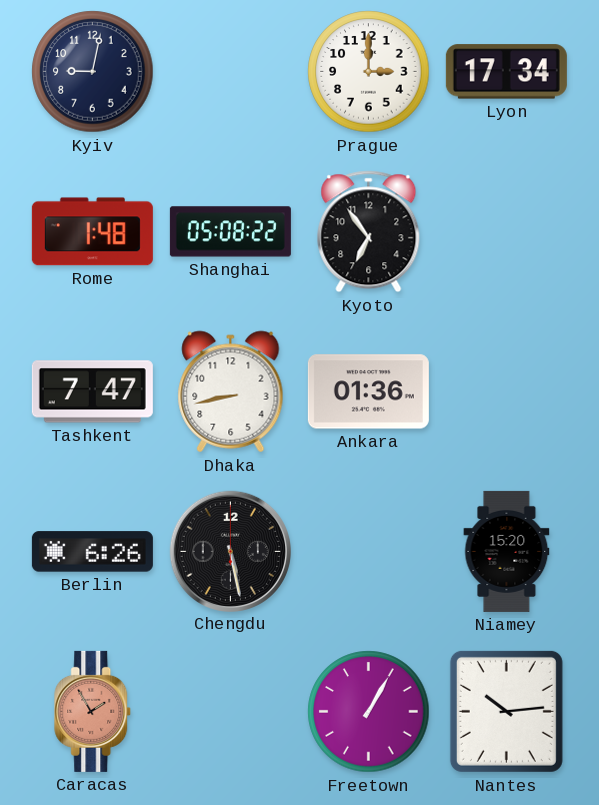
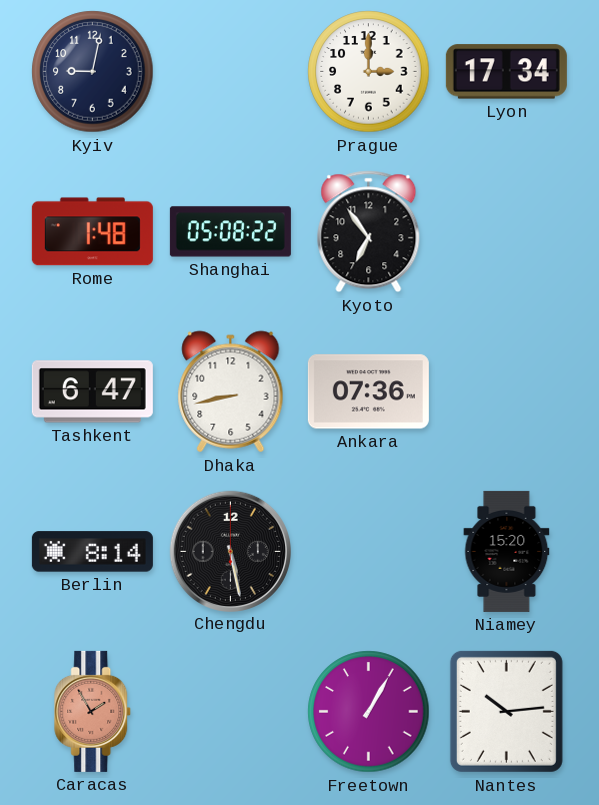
Tashkent: 7:47 -> 6:47
Ankara: 01:36 -> 07:36
Berlin: 6:26 -> 8:14
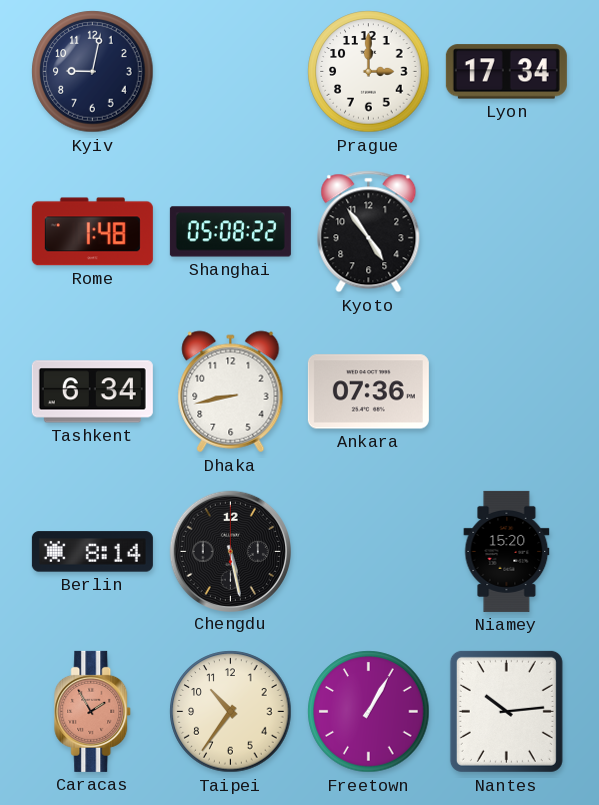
Kyoto: 6:54 -> 4:54
Tashkent: 6:47 -> 6:34
Taipei: none -> 10:36
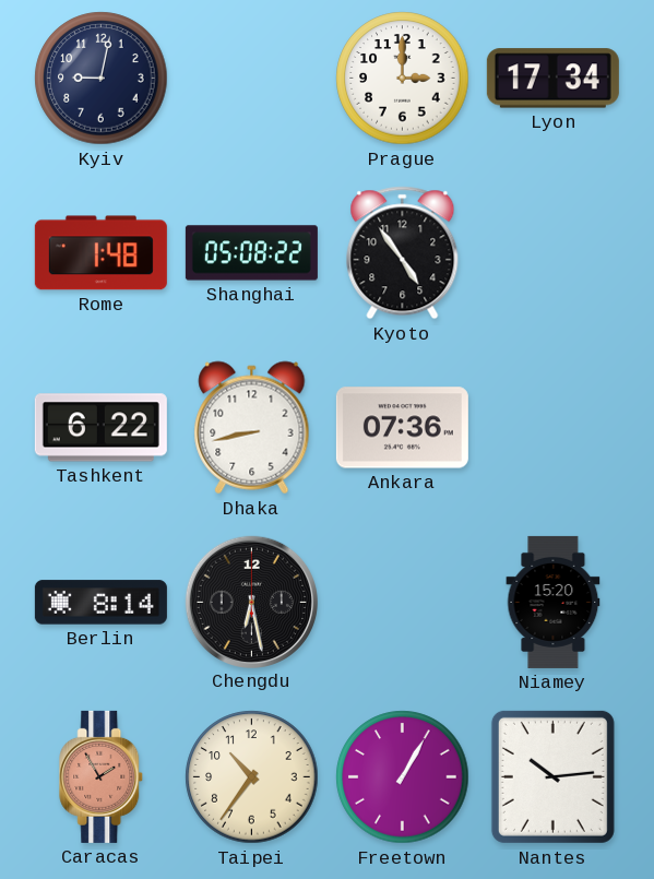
Tashkent: 6:34 -> 6:22
Chengdu: 5:28 -> 6:28
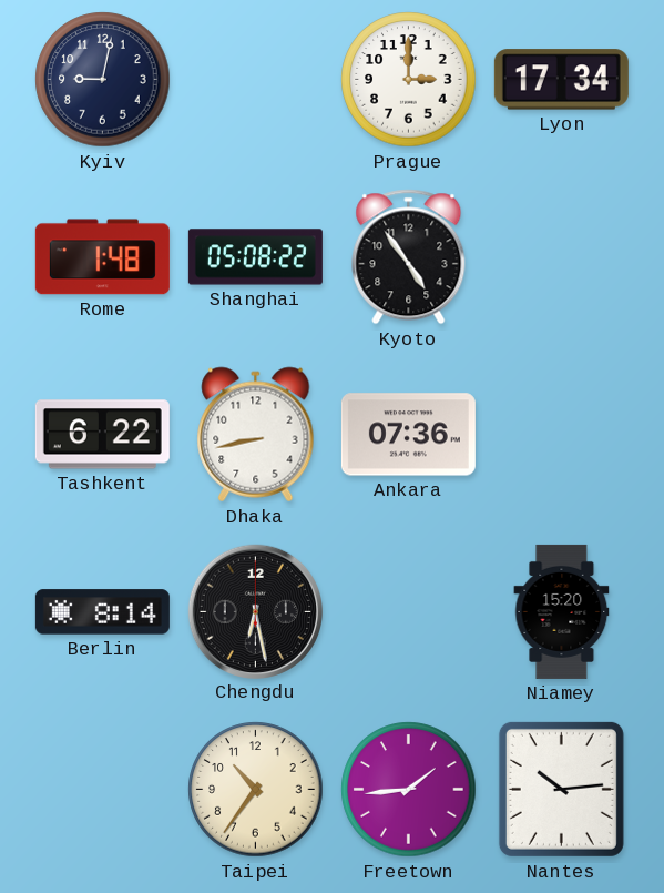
Caracas: 1:55 -> none
Freetown: 1:05 -> 1:44
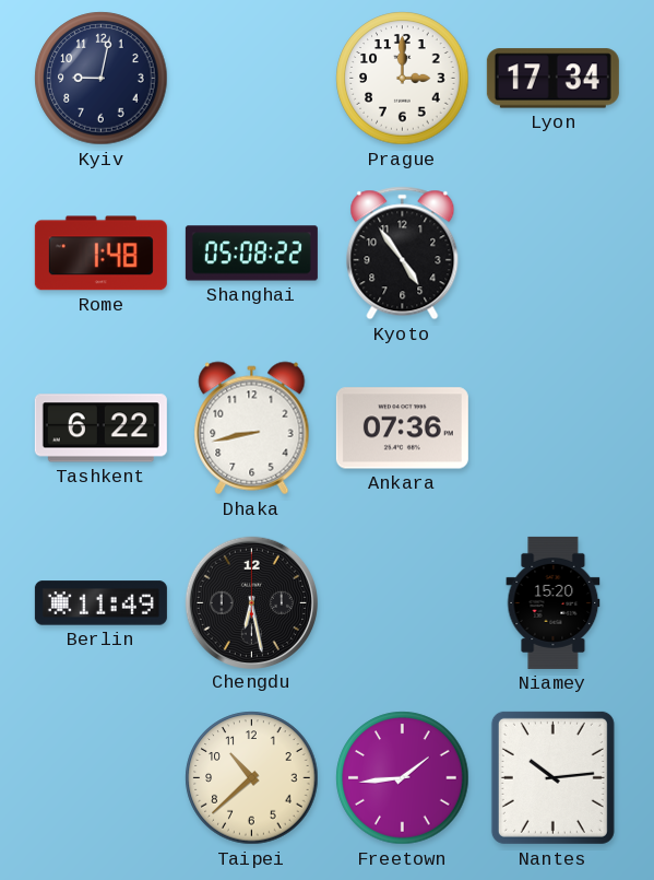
Berlin: 8:14 -> 11:49
Taipei: 10:36 -> 10:38
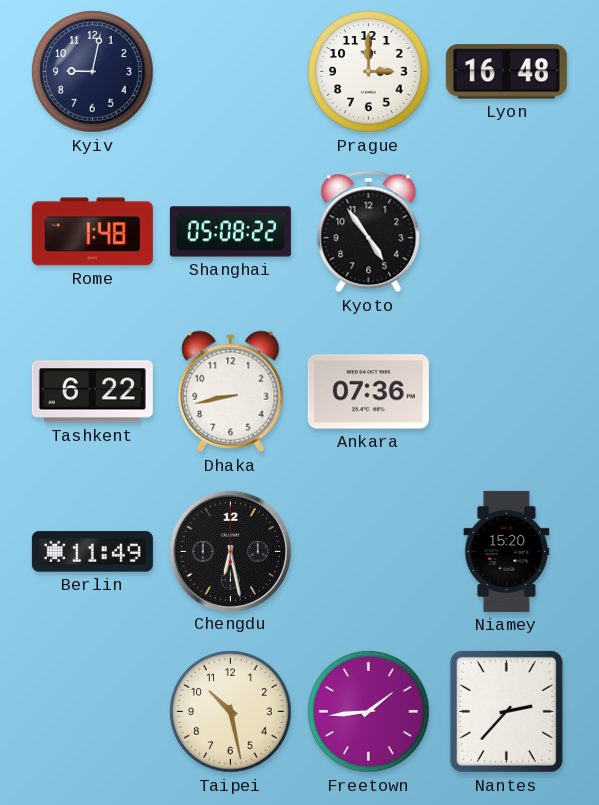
Lyon: 17:34 -> 16:48
Taipei: 10:38 -> 10:28
Nantes: 10:14 -> 2:37
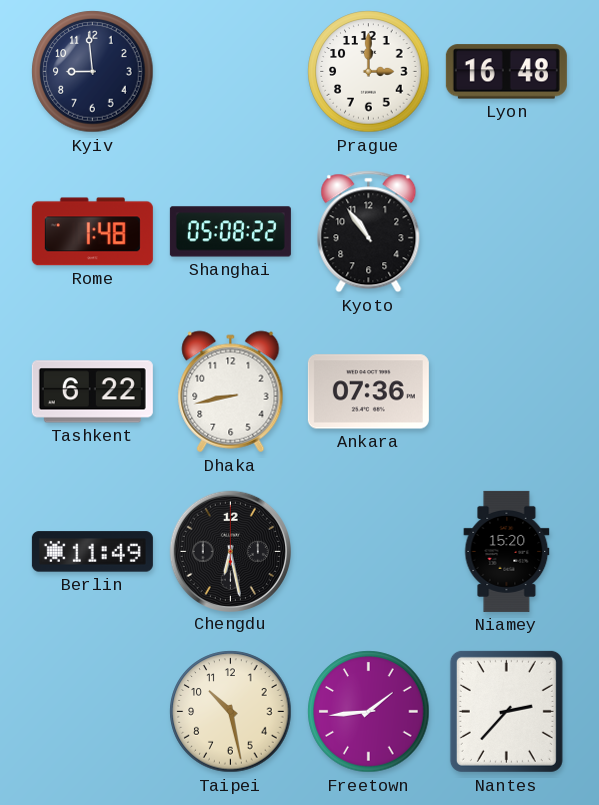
Kyiv: 9:02 -> 8:59
Kyoto: 4:54 -> 10:54
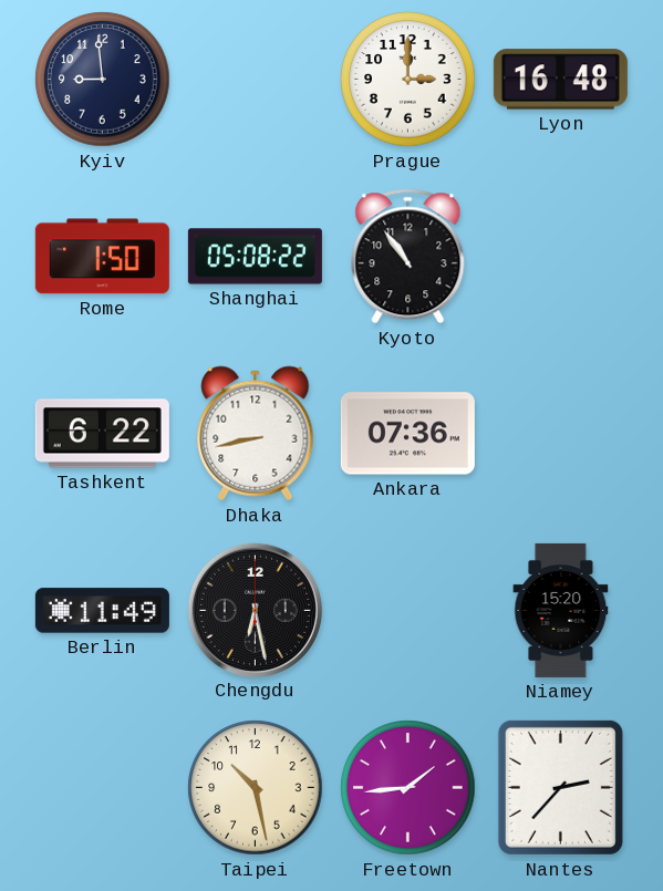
Rome: 1:48 -> 1:50
